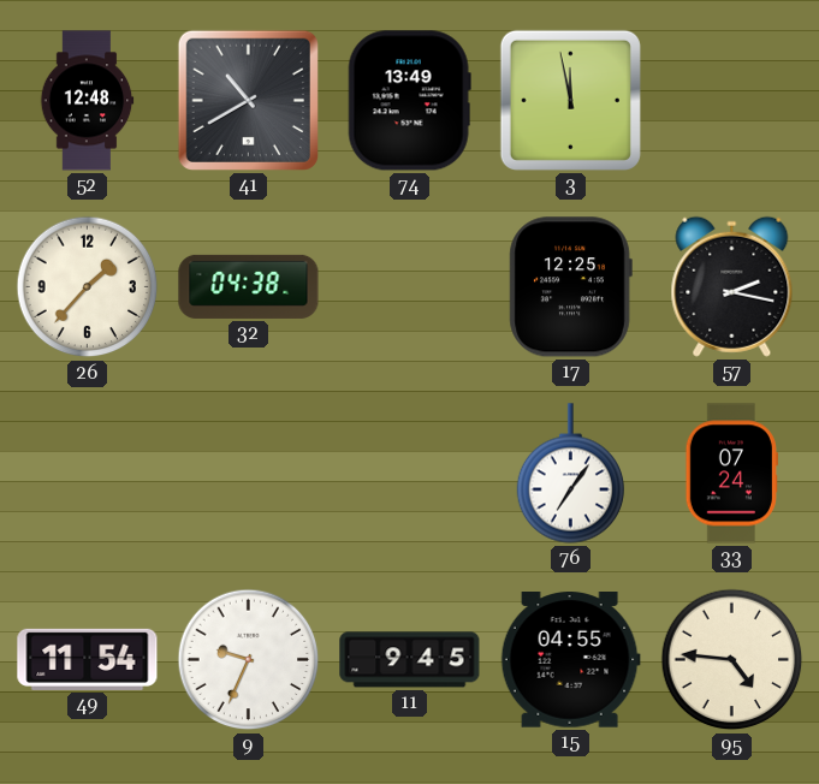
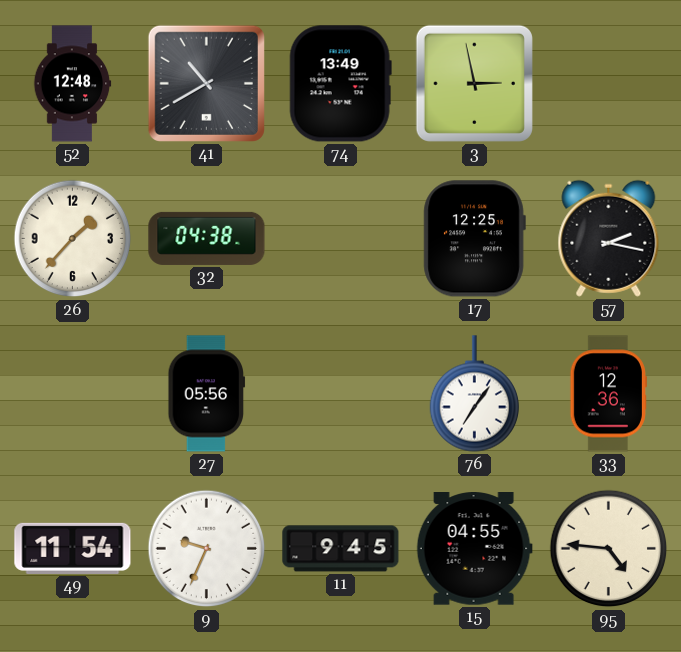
3: 11:58 -> 2:58
27: none -> 05:56
33: 07:24 -> 12:36
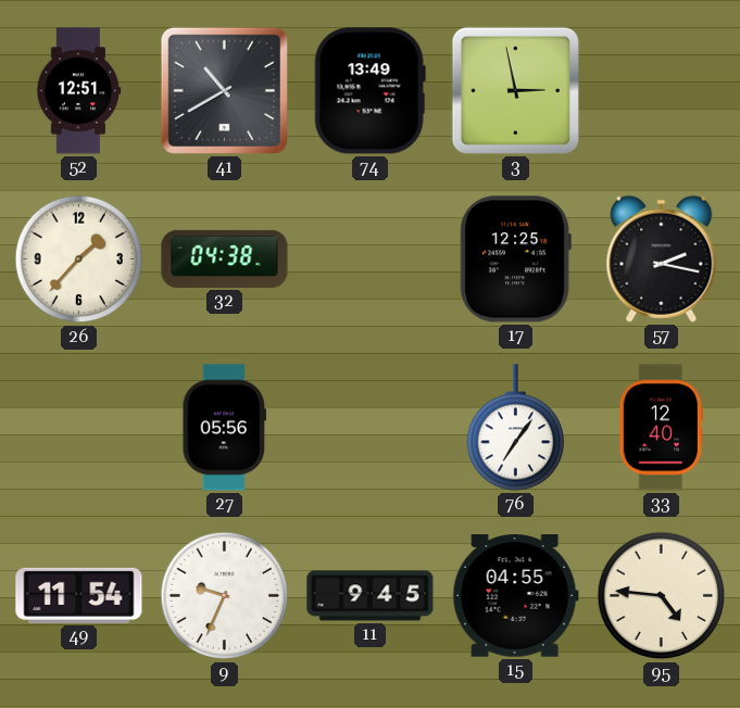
52: 12:48 -> 12:51
33: 12:36 -> 12:40
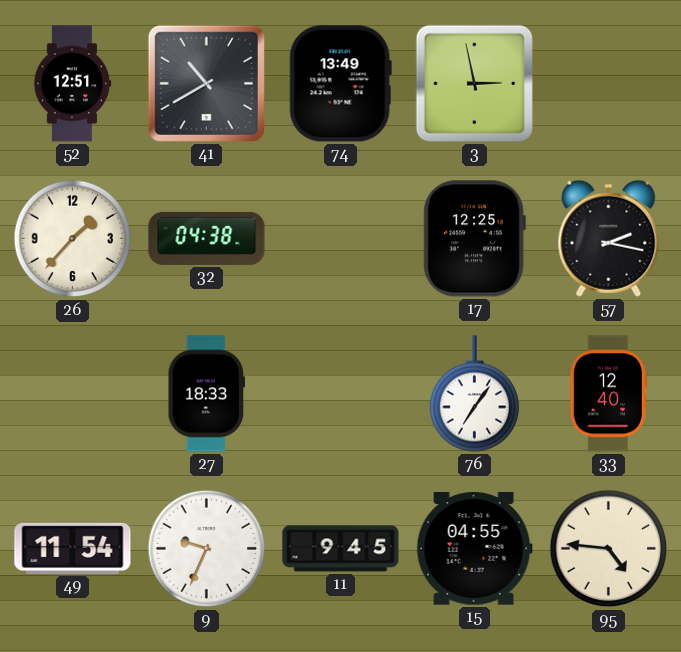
27: 05:56 -> 18:33
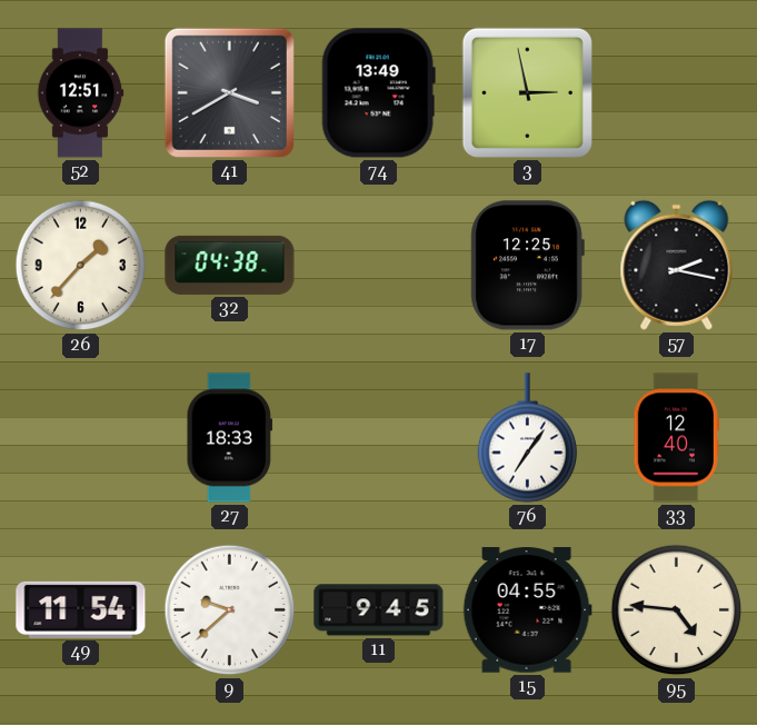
41: 10:40 -> 3:40
9: 9:34 -> 9:38
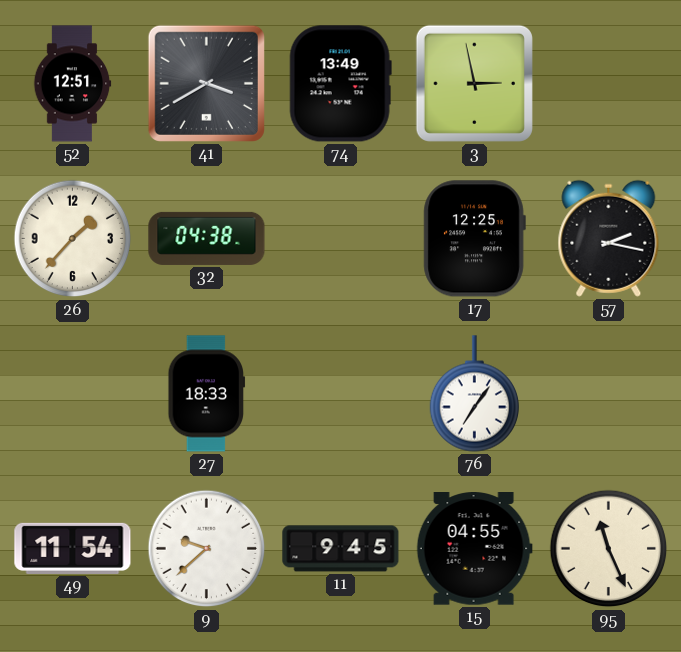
33: 12:40 -> none
95: 4:46 -> 11:26
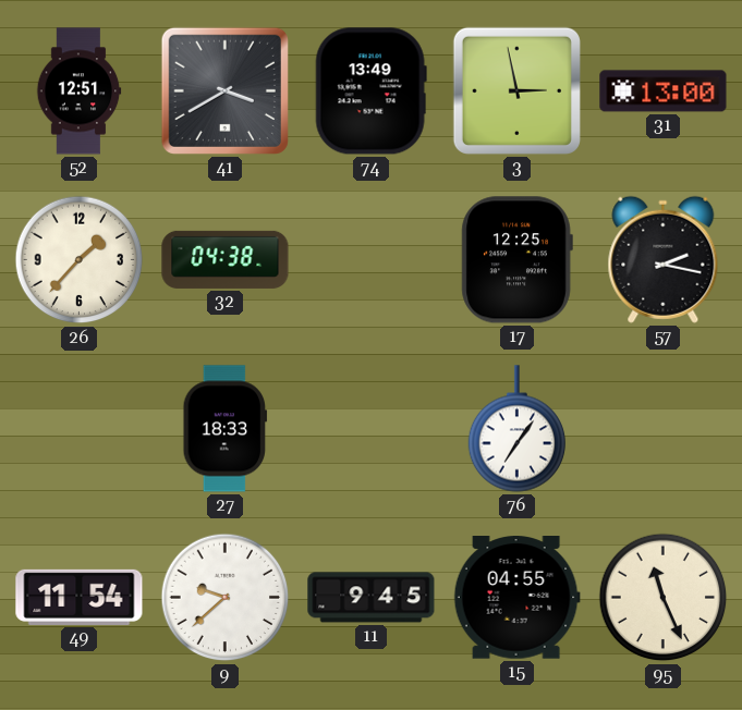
31: none -> 13:00
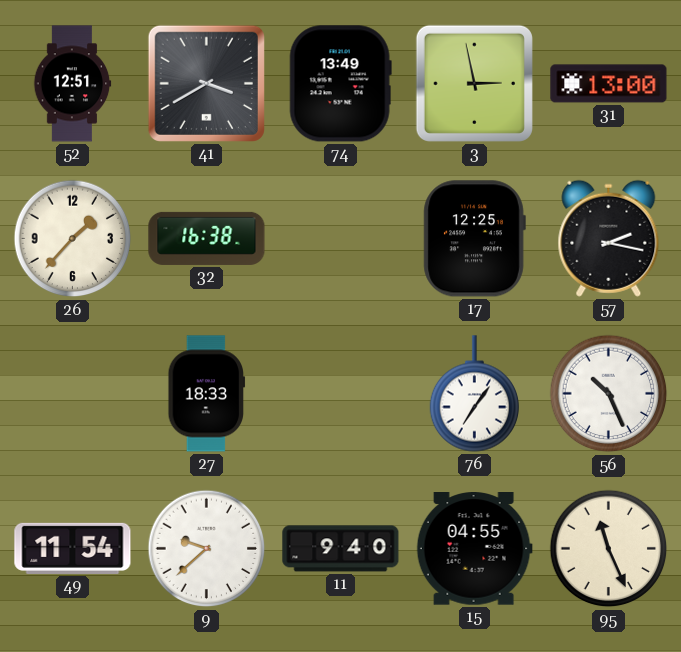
32: 04:38 -> 16:38
56: none -> 10:26
11: 9:45 -> 9:40
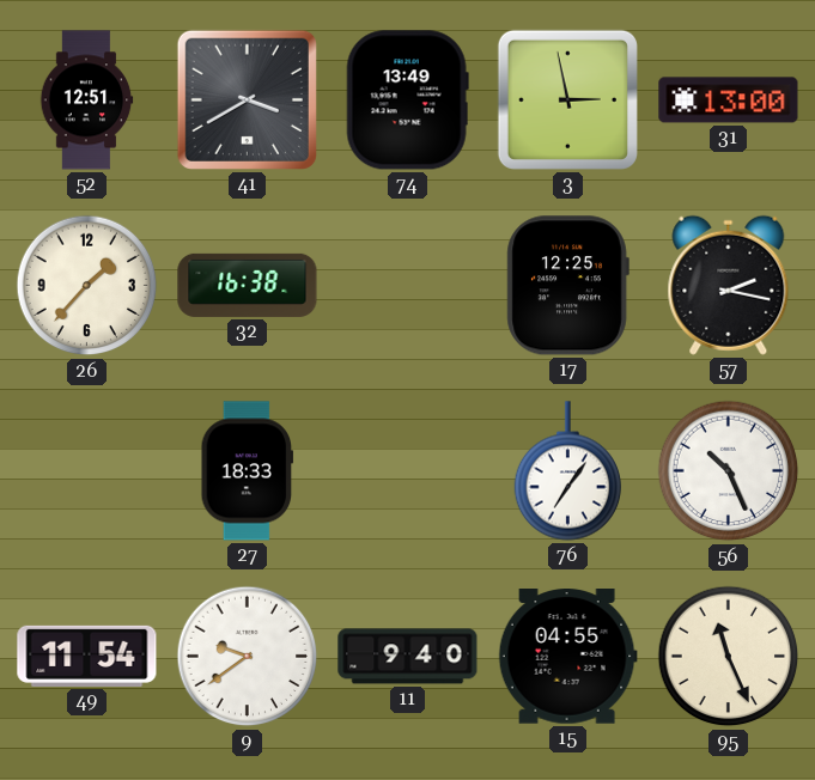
9: 9:38 -> 9:39
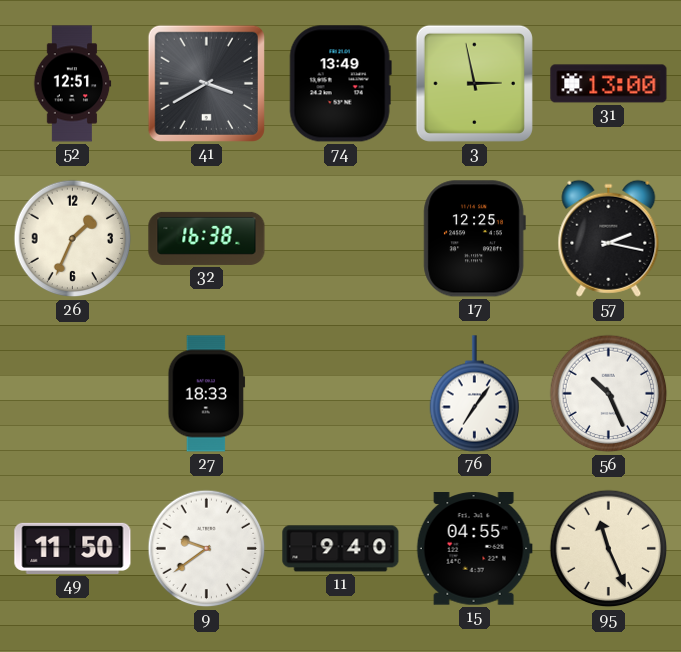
26: 1:37 -> 1:34
49: 11:54 -> 11:50
